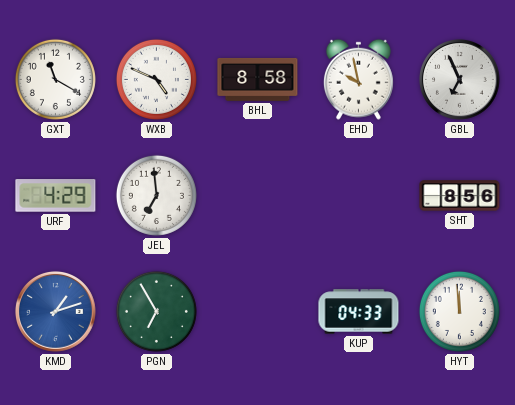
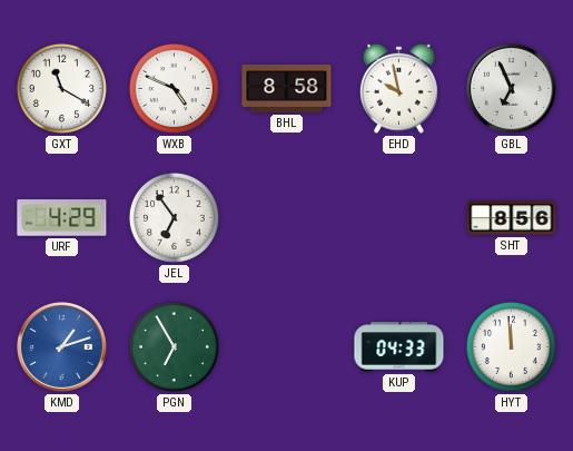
JEL: 6:59 -> 6:54
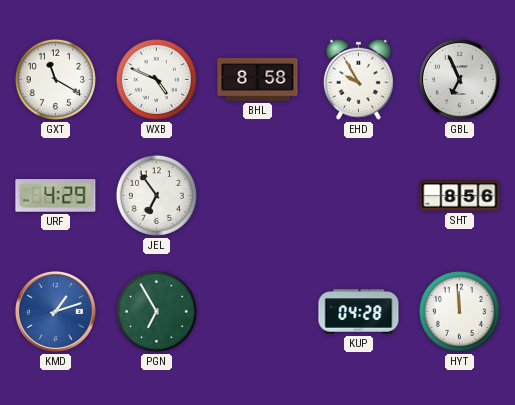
EHD: 9:58 -> 9:55
KUP: 04:33 -> 04:28
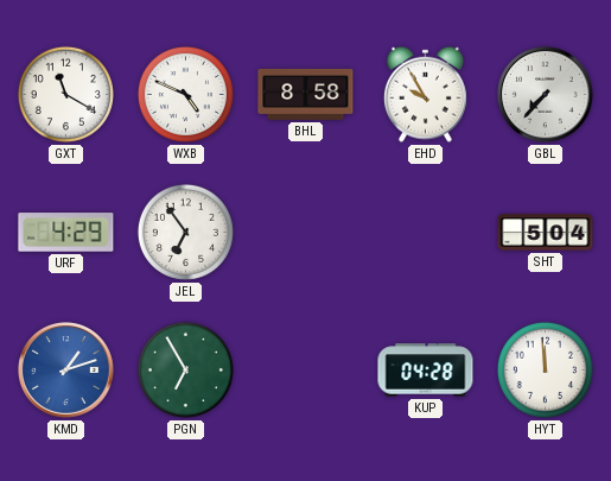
GBL: 6:56 -> 7:37
SHT: 8:56 -> 5:04
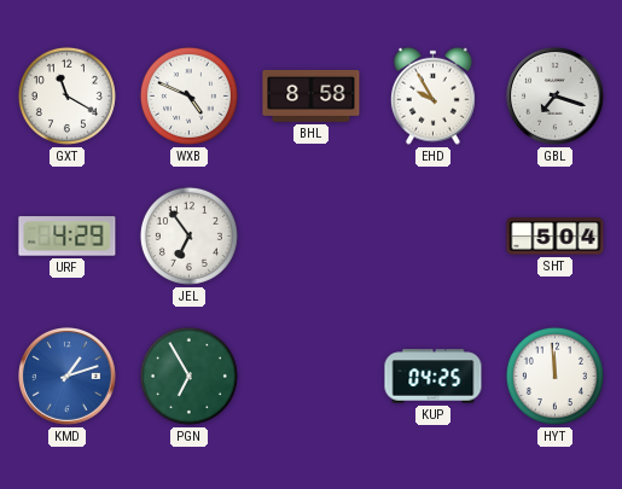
GBL: 7:37 -> 7:18
KUP: 04:28 -> 04:25
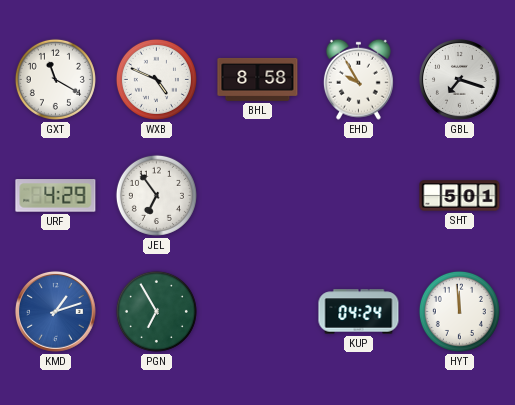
SHT: 5:04 -> 5:01
KUP: 04:25 -> 04:24
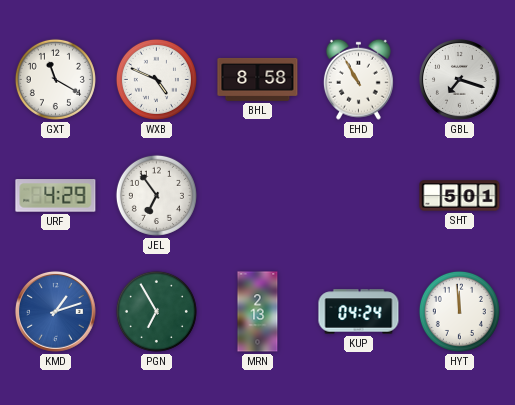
EHD: 9:55 -> 10:55
MRN: none -> 2:13
